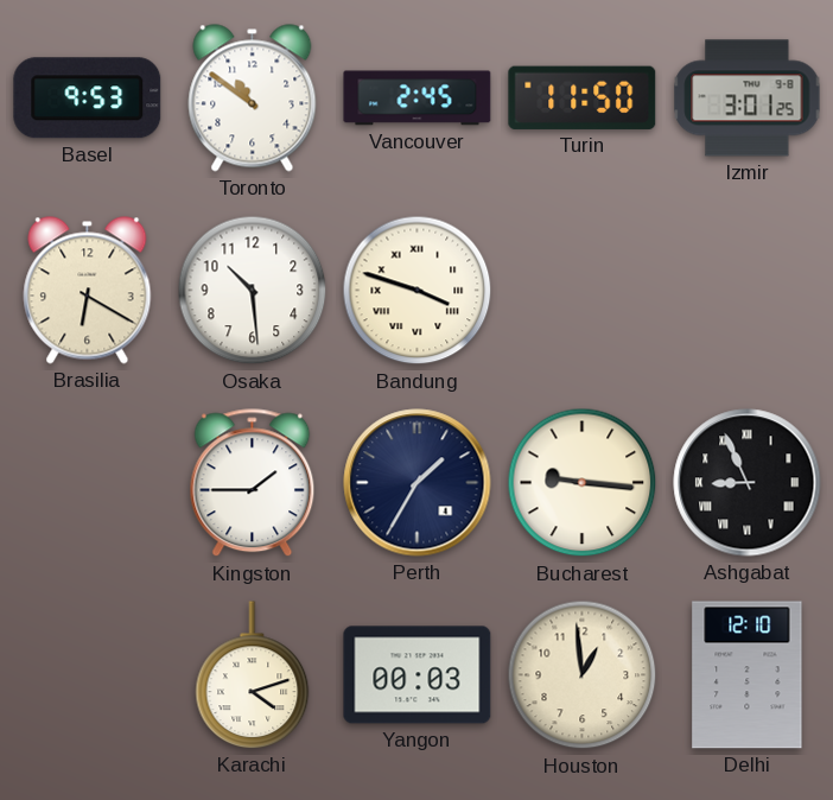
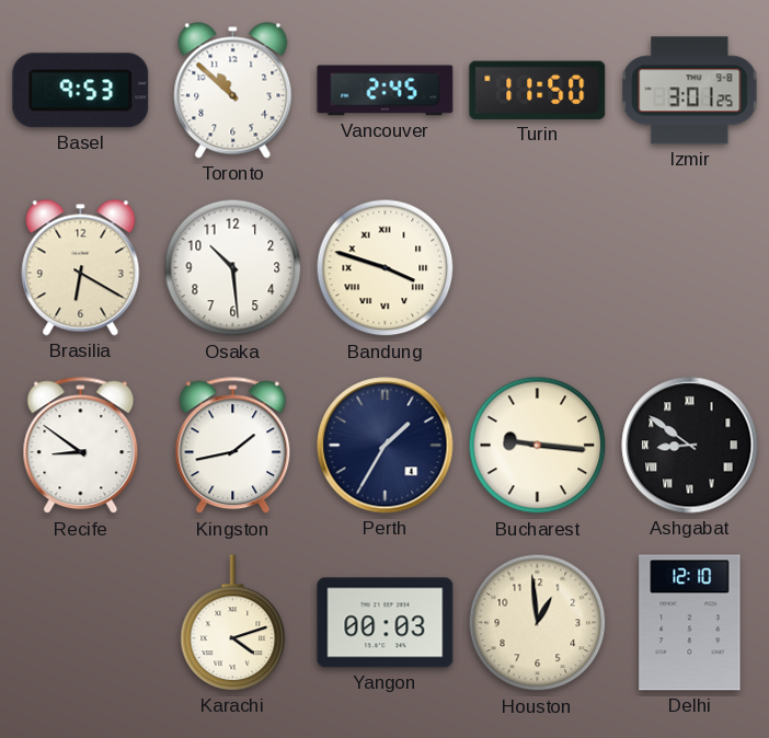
Toronto: 10:51 -> 10:52
Recife: none -> 8:51
Kingston: 1:45 -> 1:43
Ashgabat: 8:56 -> 8:51
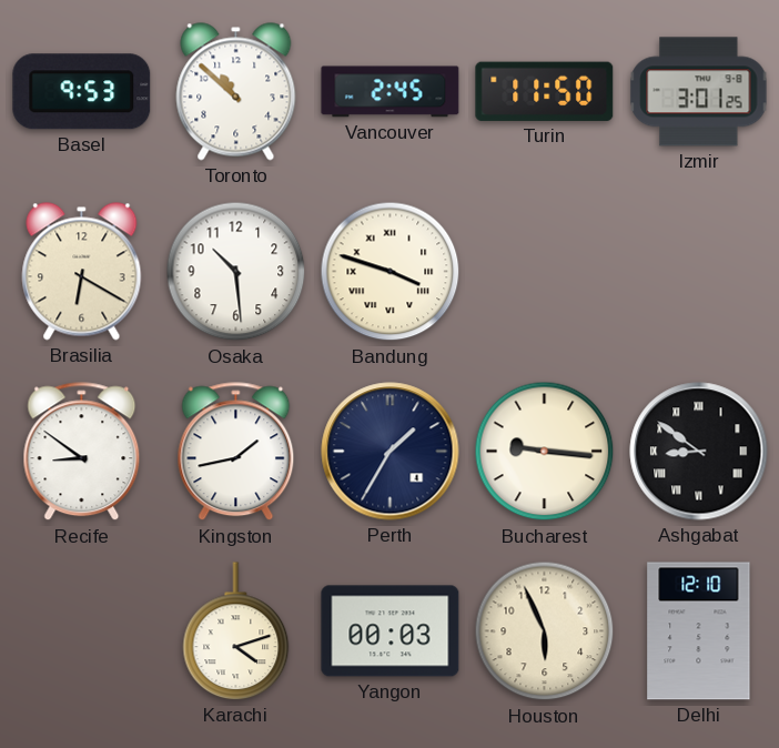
Houston: 12:59 -> 5:56
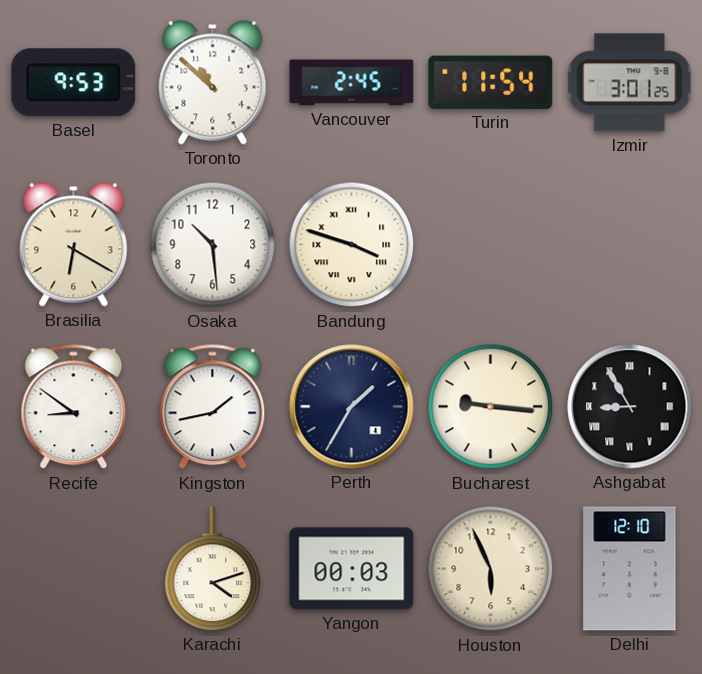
Turin: 11:50 -> 11:54
Ashgabat: 8:51 -> 8:55
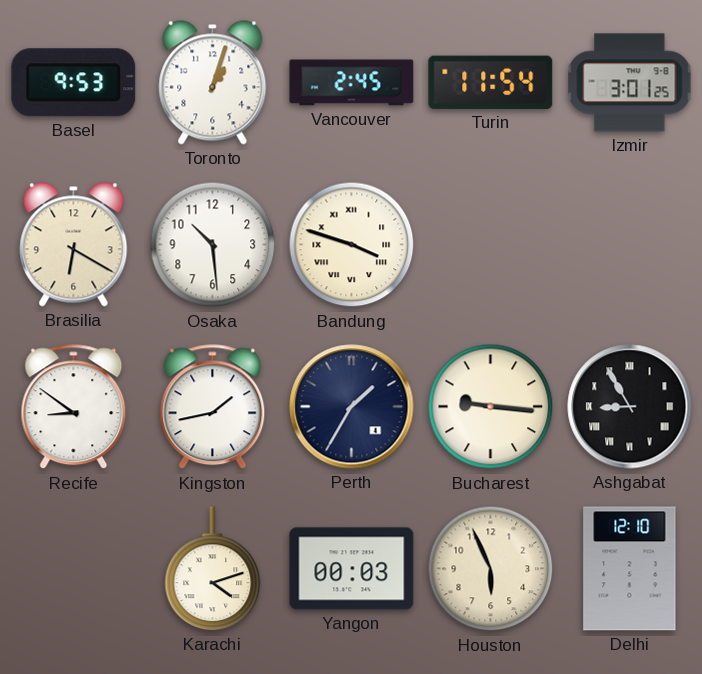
Toronto: 10:52 -> 1:03
